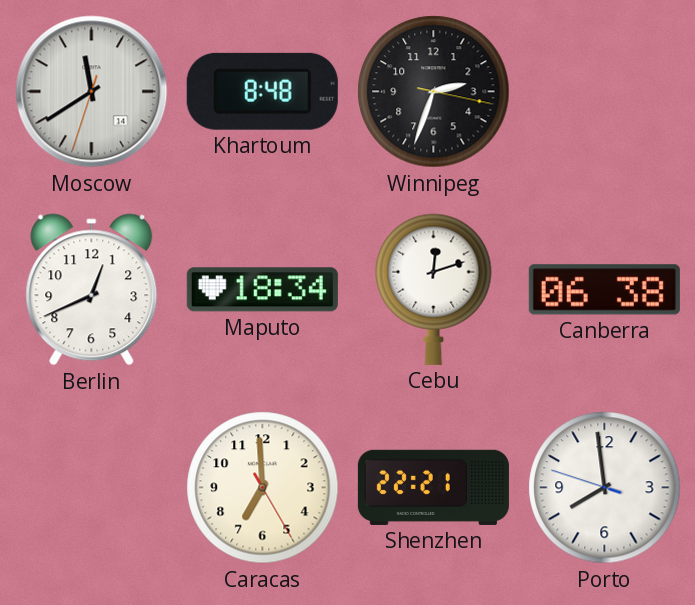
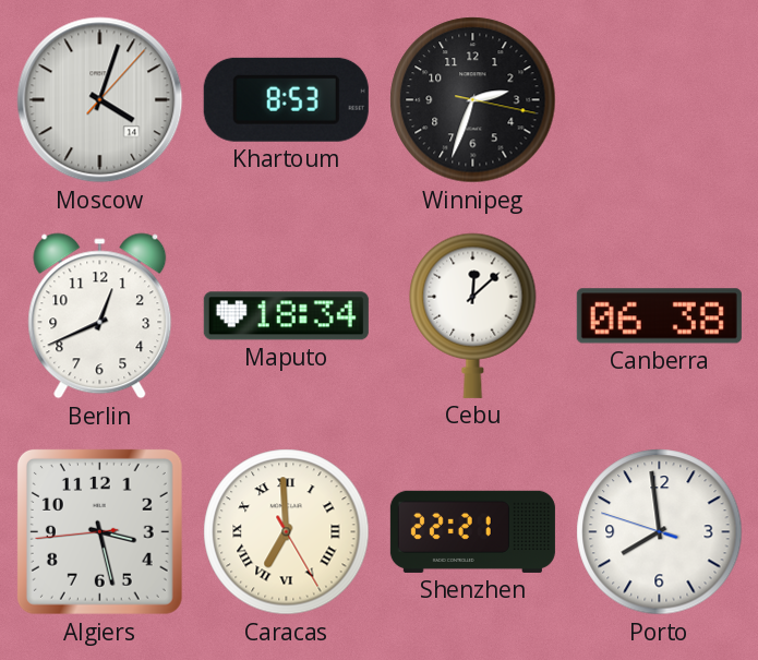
Moscow: 11:39 -> 4:03
Khartoum: 8:48 -> 8:53
Cebu: 12:12 -> 12:08
Algiers: none -> 3:27
Caracas numerals: Arabic -> Roman
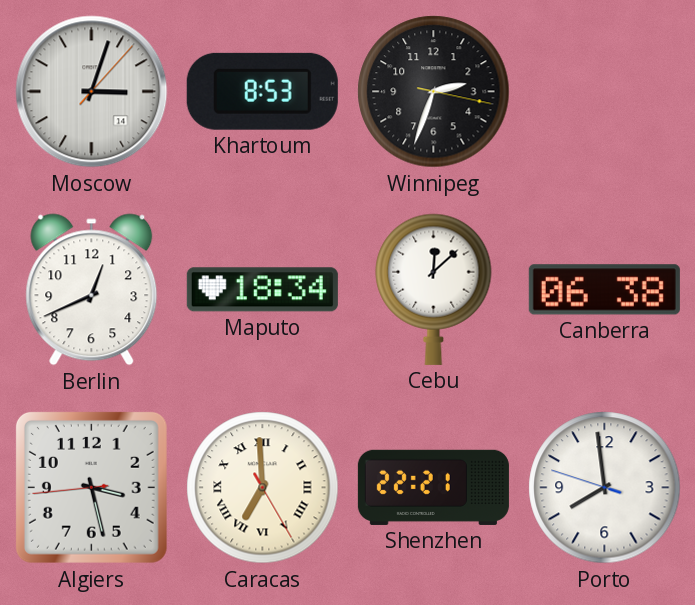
Moscow: 4:03 -> 3:03
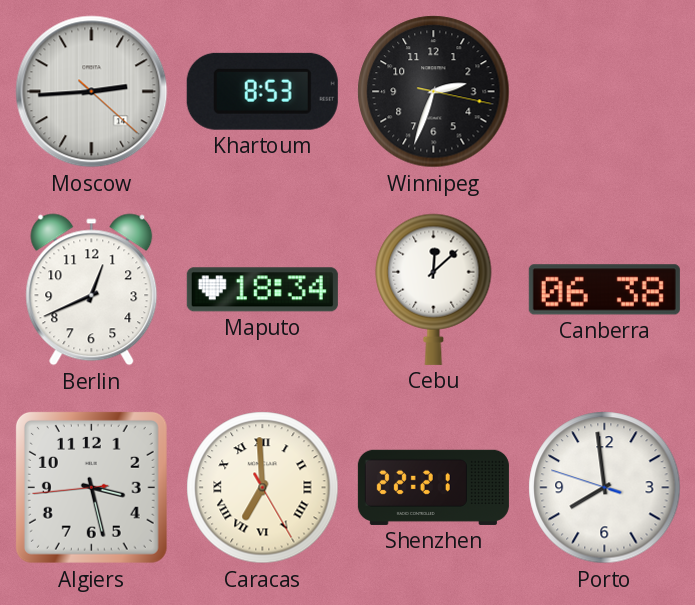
Moscow: 3:03 -> 2:44
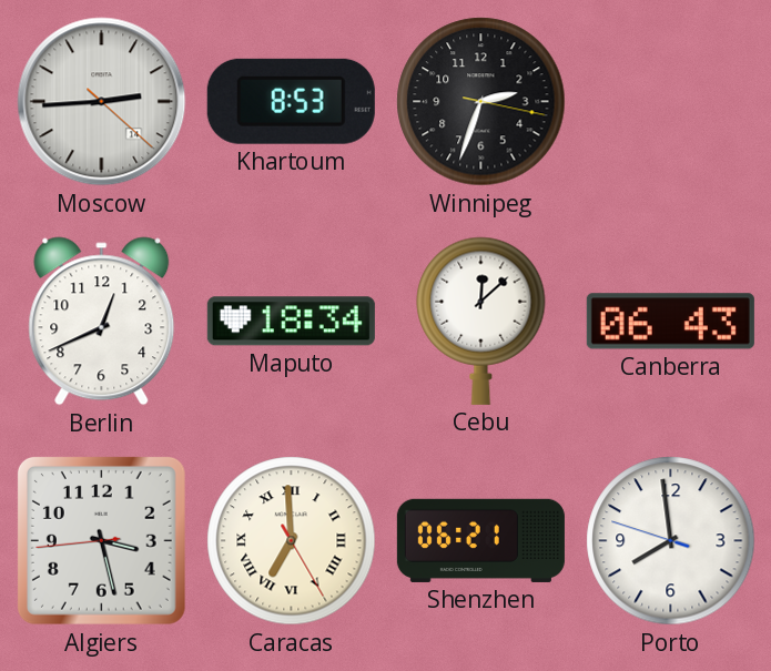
Canberra: 06:38 -> 06:43
Shenzhen: 22:21 -> 06:21
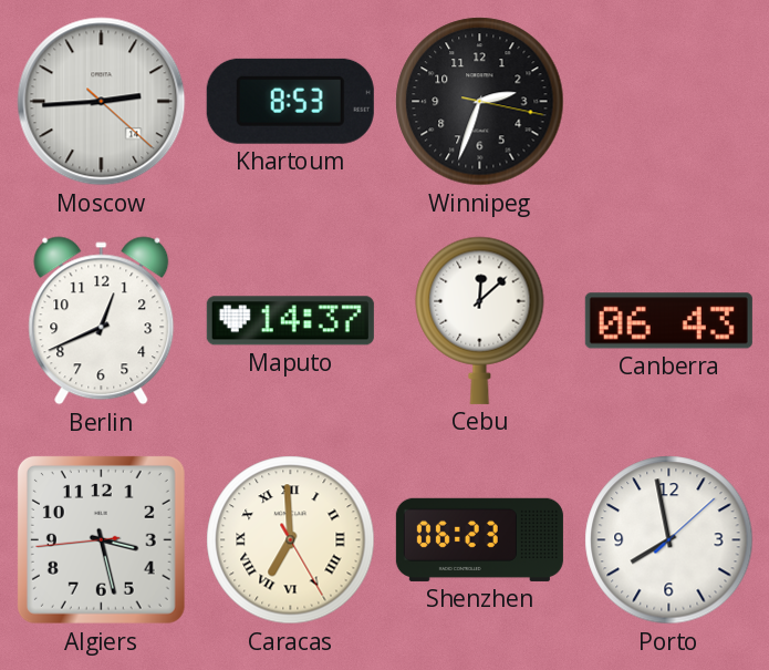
Maputo: 18:34 -> 14:37
Shenzhen: 06:21 -> 06:23
Porto: 7:58:48 -> 7:58:08
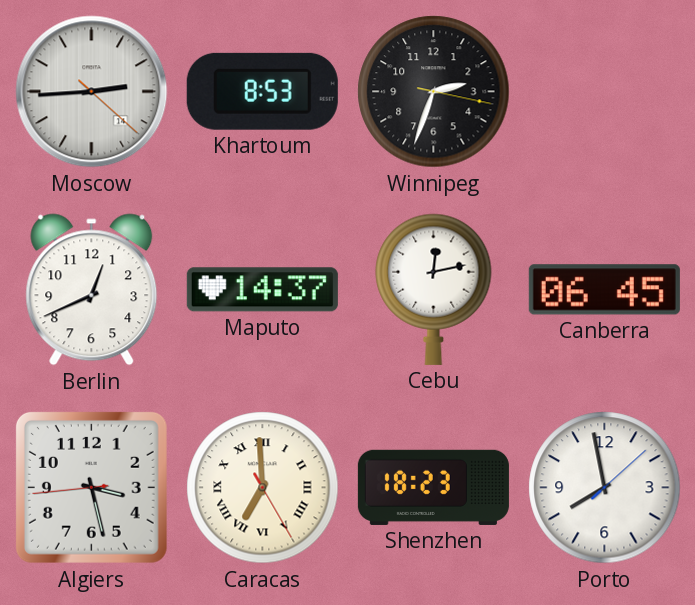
Cebu: 12:08 -> 12:13
Canberra: 06:43 -> 06:45
Shenzhen: 06:23 -> 18:23
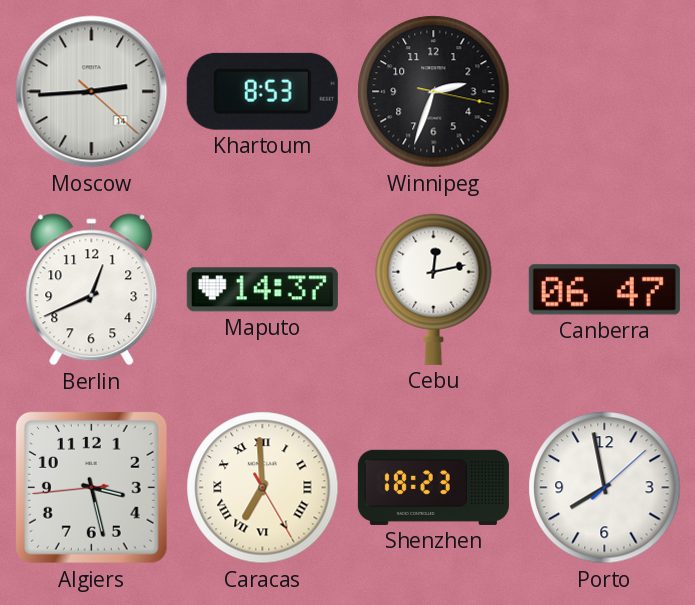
Canberra: 06:45 -> 06:47
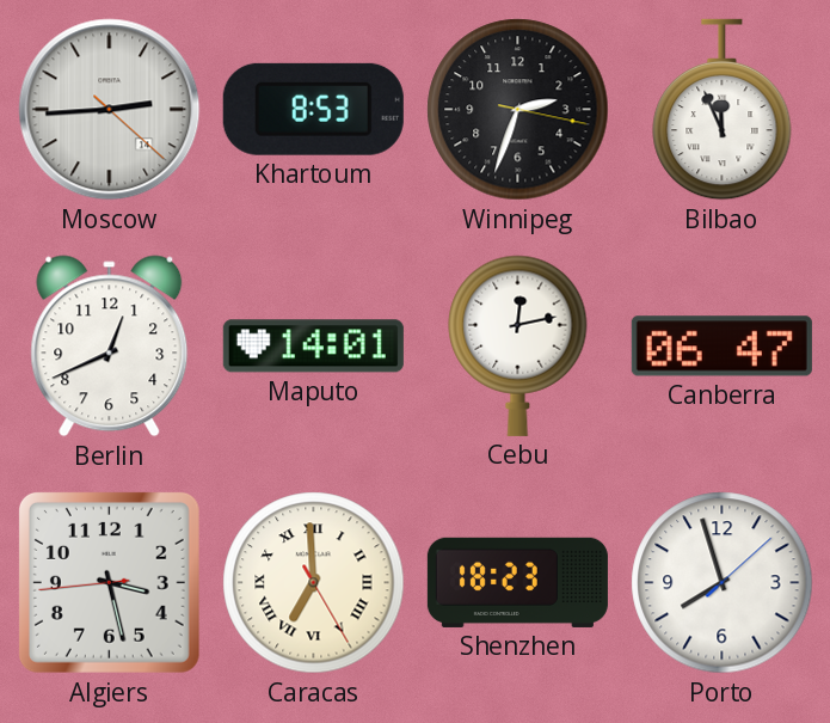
Bilbao: none -> 11:56
Maputo: 14:37 -> 14:01
Porto: 7:58 -> 7:57
